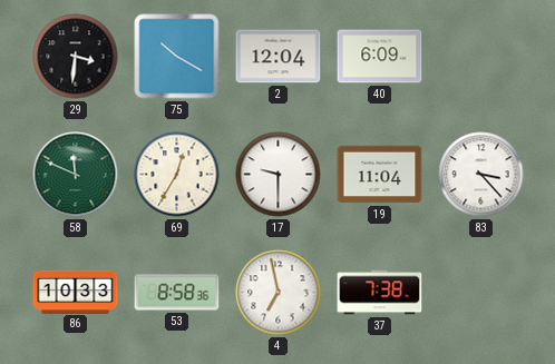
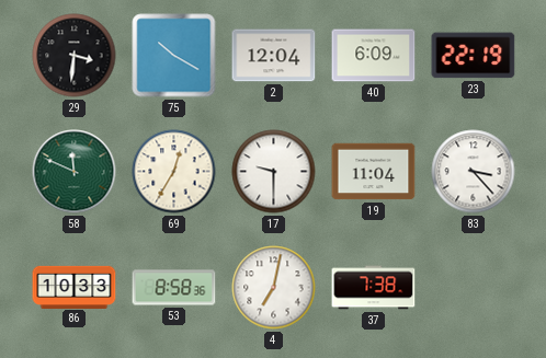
23: none -> 22:19
4: 6:58 -> 7:02
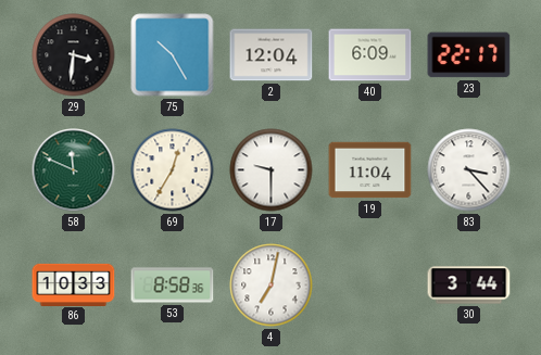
75: 10:20 -> 10:25
23: 22:19 -> 22:17
37: 7:38 -> none
30: none -> 3:44
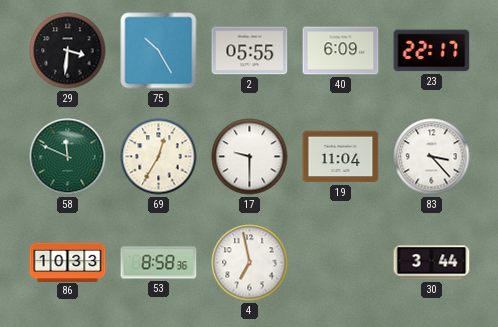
2: 12:04 -> 05:55
4: 7:02 -> 6:58
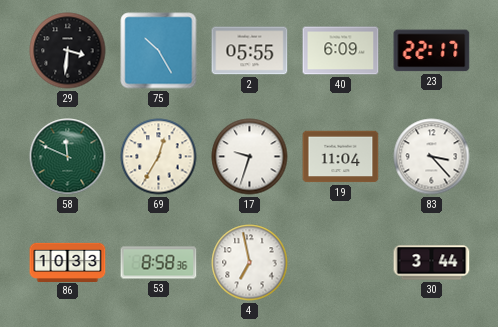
17: 9:30 -> 9:33
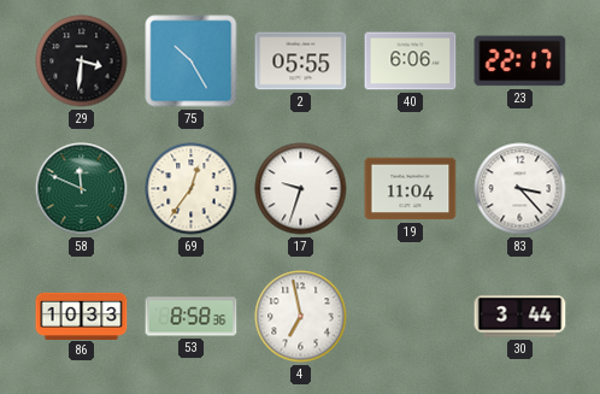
40: 6:09 -> 6:06
69: 12:35 -> 12:36
